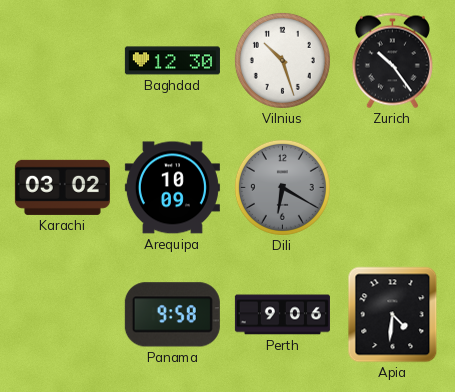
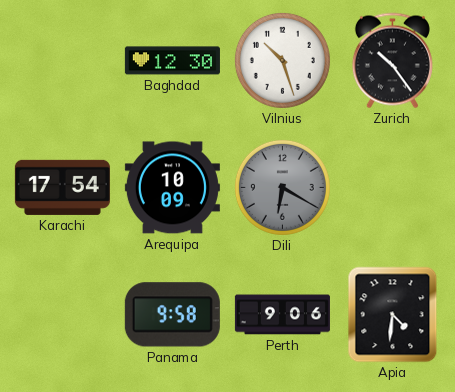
Karachi: 03:02 -> 17:54
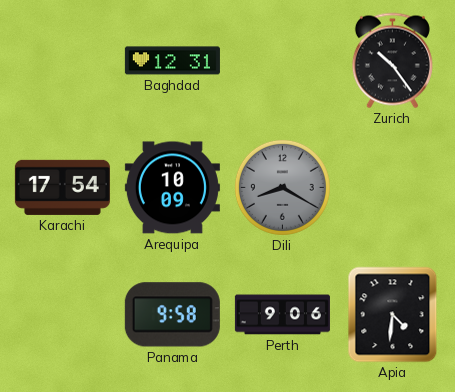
Baghdad: 12:30 -> 12:31
Vilnius: 10:27 -> none
Dili: 6:20 -> 8:20
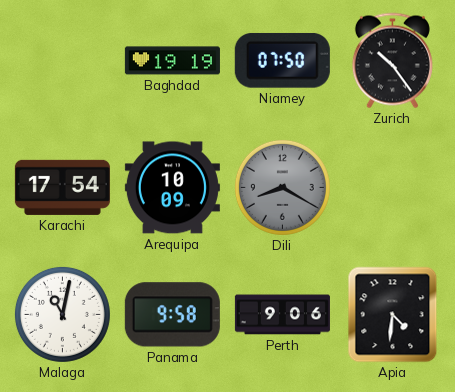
Baghdad: 12:31 -> 19:19
Niamey: none -> 07:50
Malaga: none -> 11:02
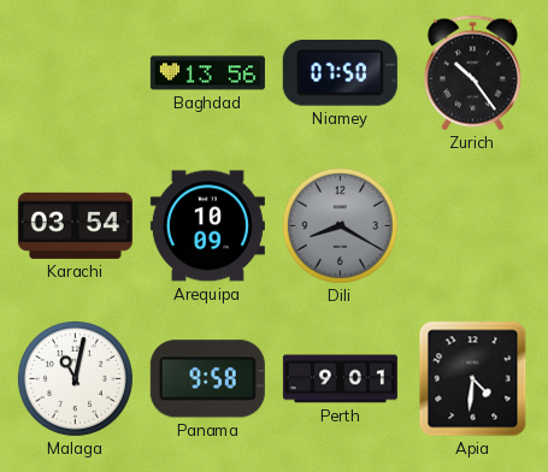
Baghdad: 19:19 -> 13:56
Karachi: 17:54 -> 03:54
Perth: 9:06 -> 9:01
